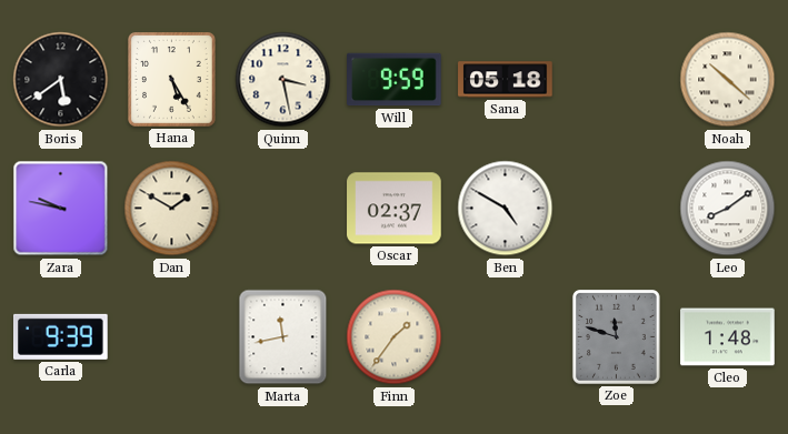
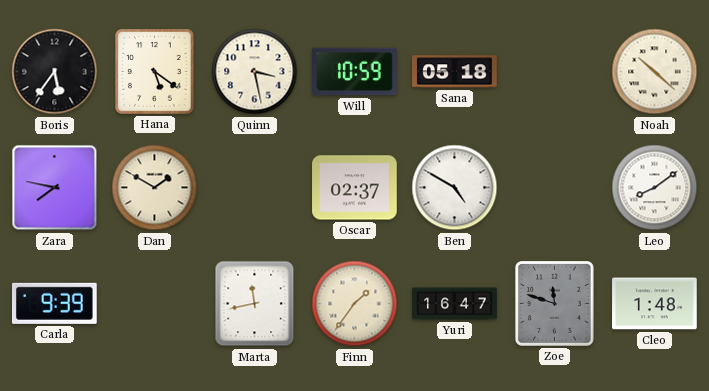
Boris: 5:39 -> 5:36
Hana: 5:25 -> 5:21
Will: 9:59 -> 10:59
Zara: 9:47 -> 7:47
Yuri: none -> 16:47
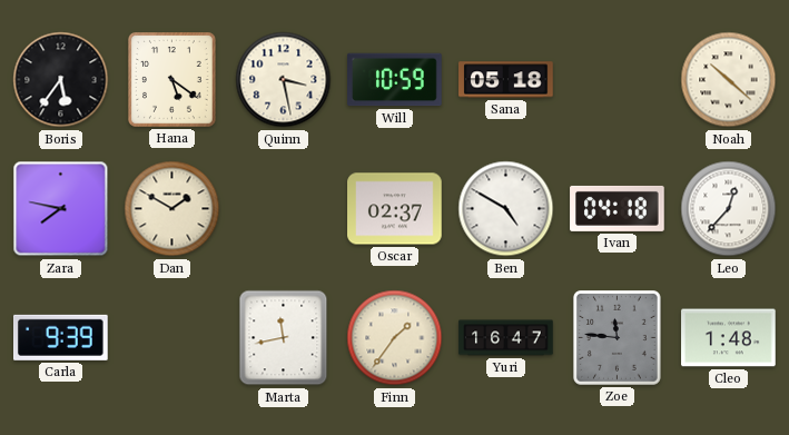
Ivan: none -> 04:18
Leo: 8:09 -> 12:37
Zoe: 11:48 -> 11:46
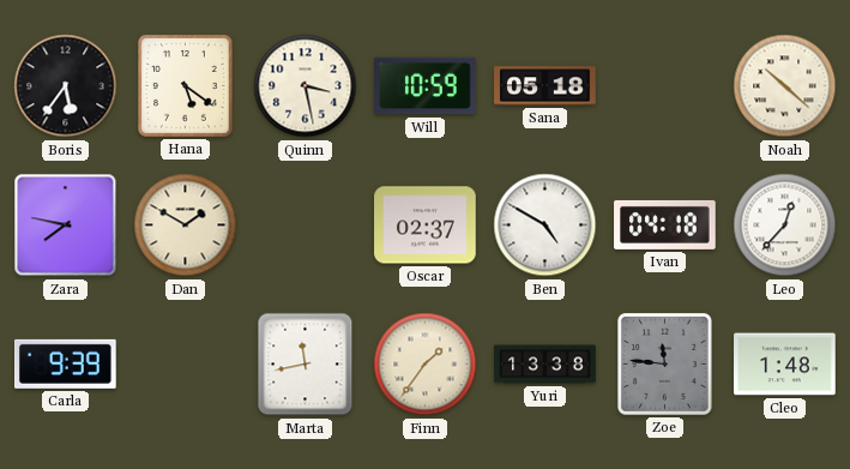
Yuri: 16:47 -> 13:38
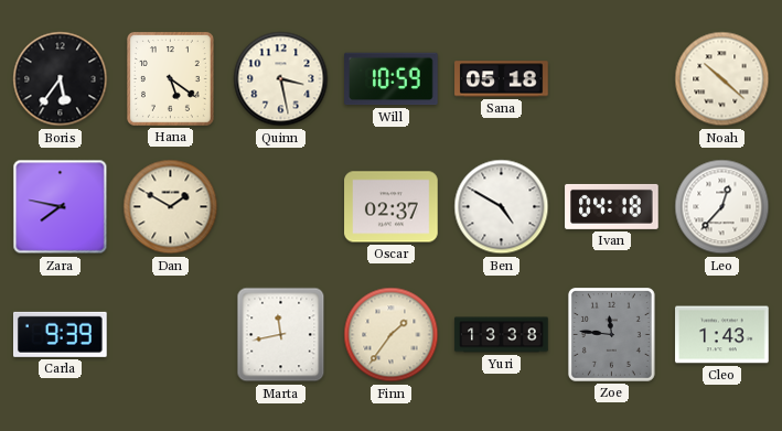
Cleo: 1:48 -> 1:43
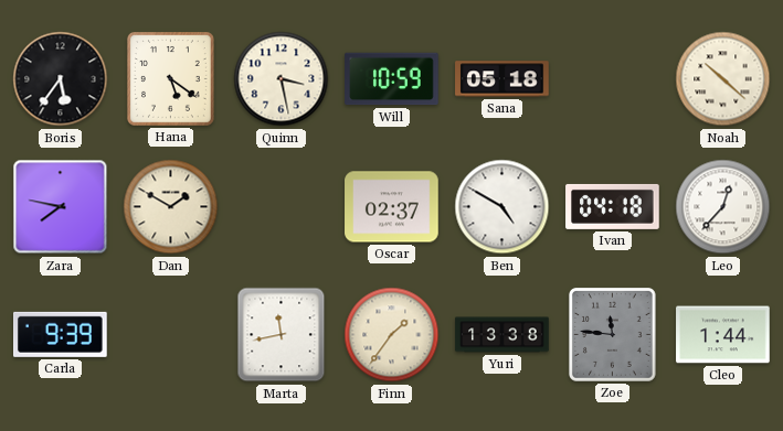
Cleo: 1:43 -> 1:44
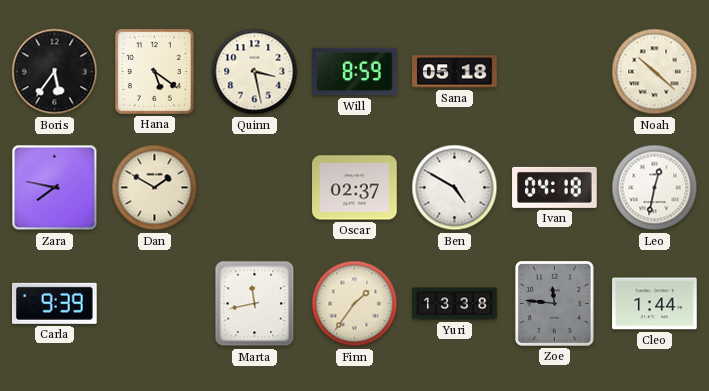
Will: 10:59 -> 8:59
Leo: 12:37 -> 12:32
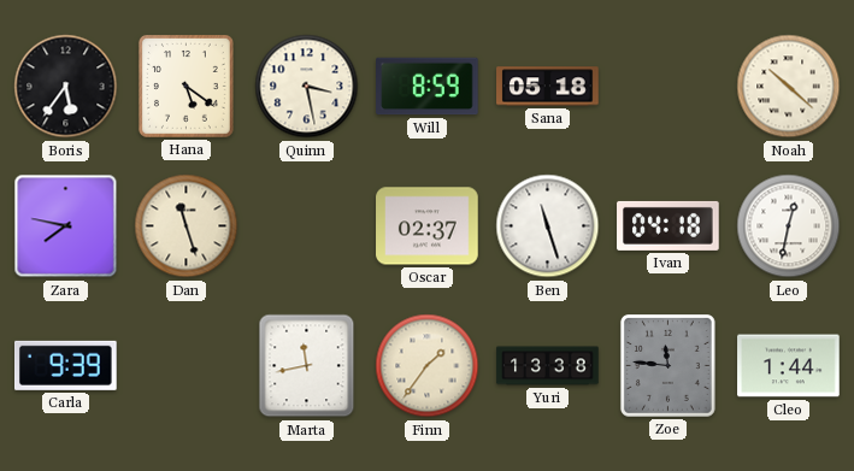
Dan: 1:50 -> 11:27
Ben: 4:50 -> 11:27
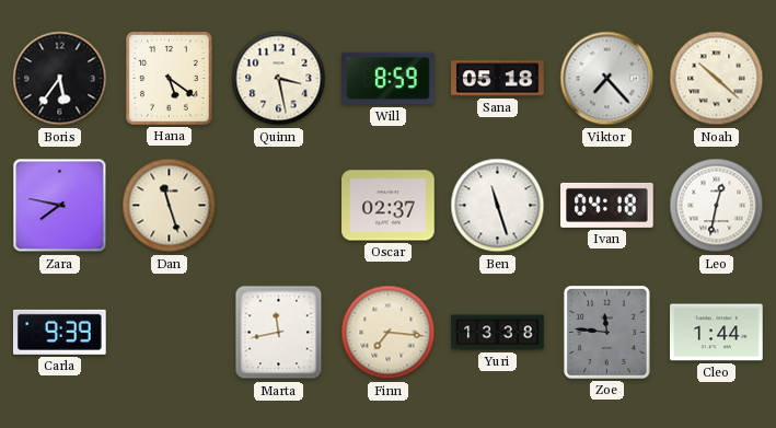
Viktor: none -> 7:23
Finn: 1:36 -> 7:16
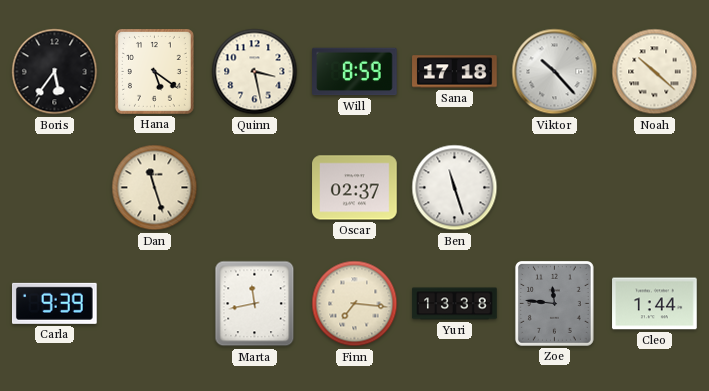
Sana: 05:18 -> 17:18
Viktor: 7:23 -> 10:23
Zara: 7:47 -> none
Ivan: 04:18 -> none
Leo: 12:32 -> none
